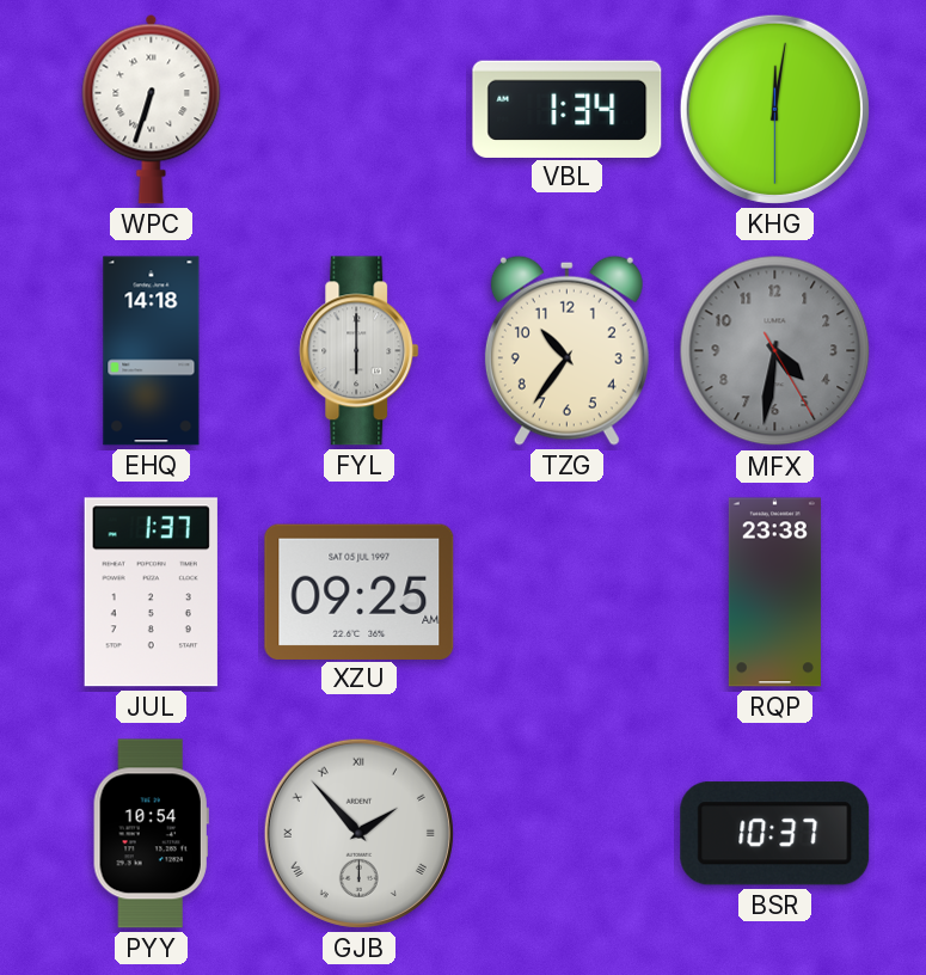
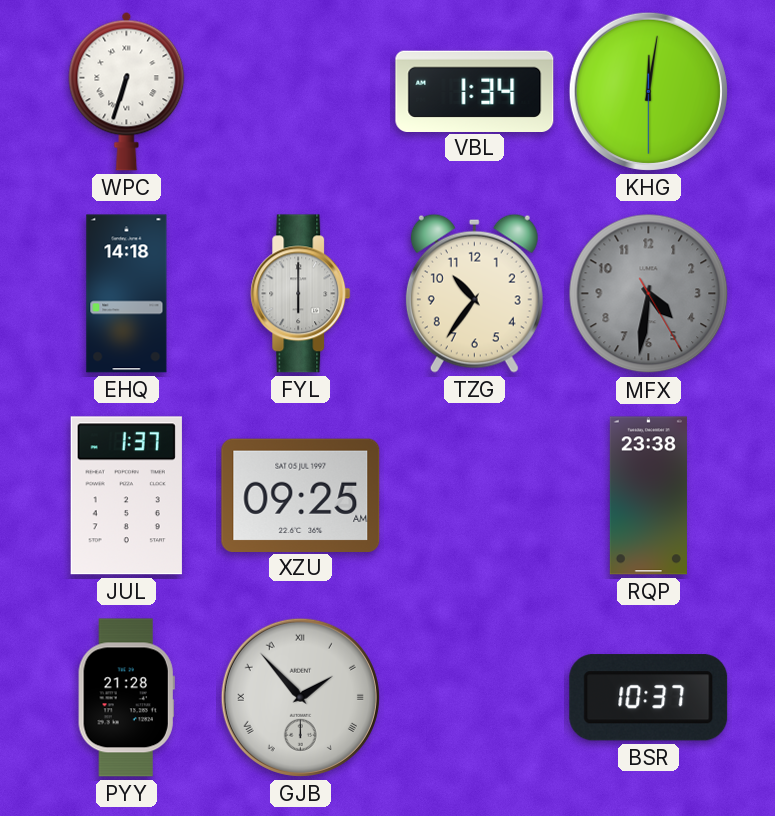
PYY: 10:54 -> 21:28
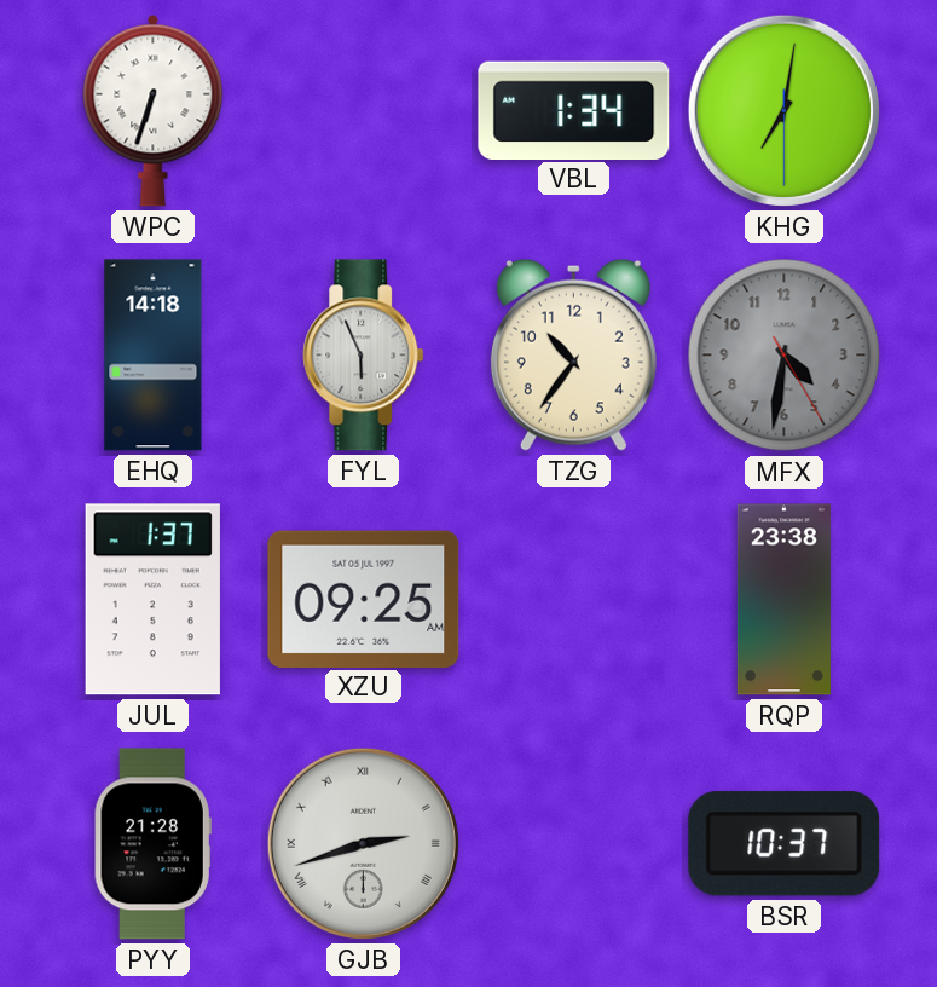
KHG: 12:01 -> 7:01
FYL: 6:00 -> 5:56
GJB: 1:53 -> 2:42
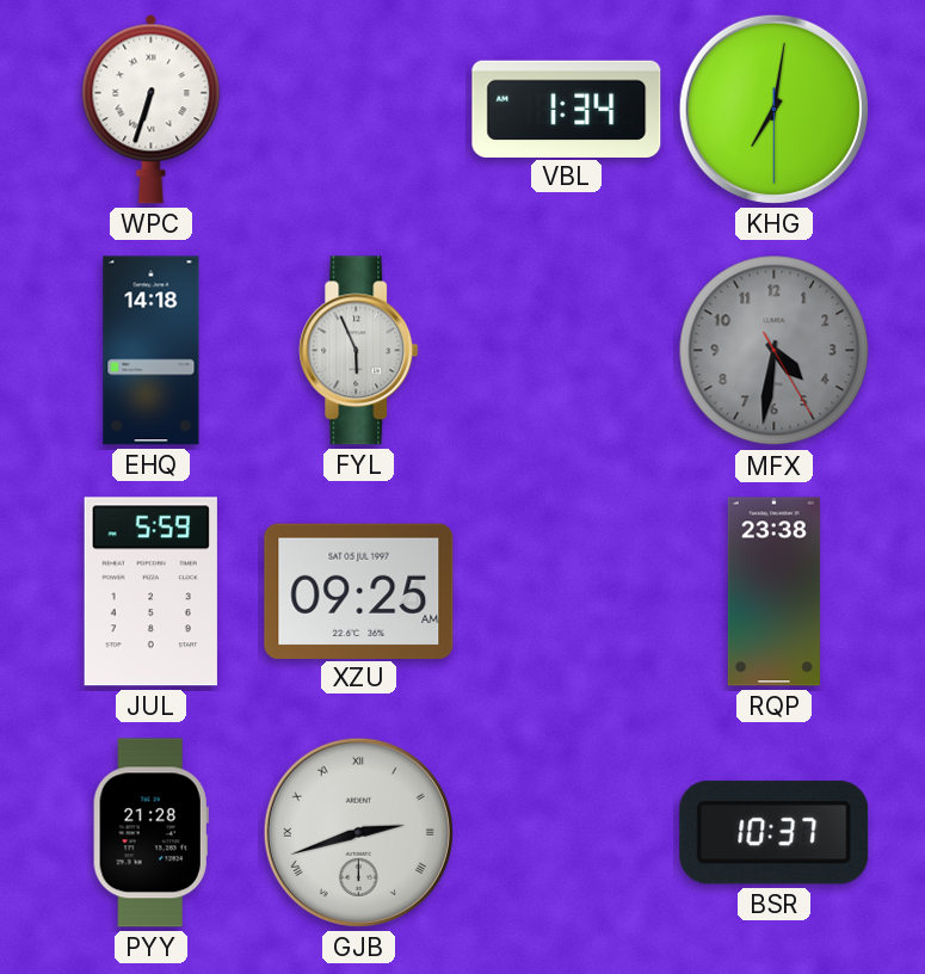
TZG: 10:36 -> none
JUL: 1:37 -> 5:59
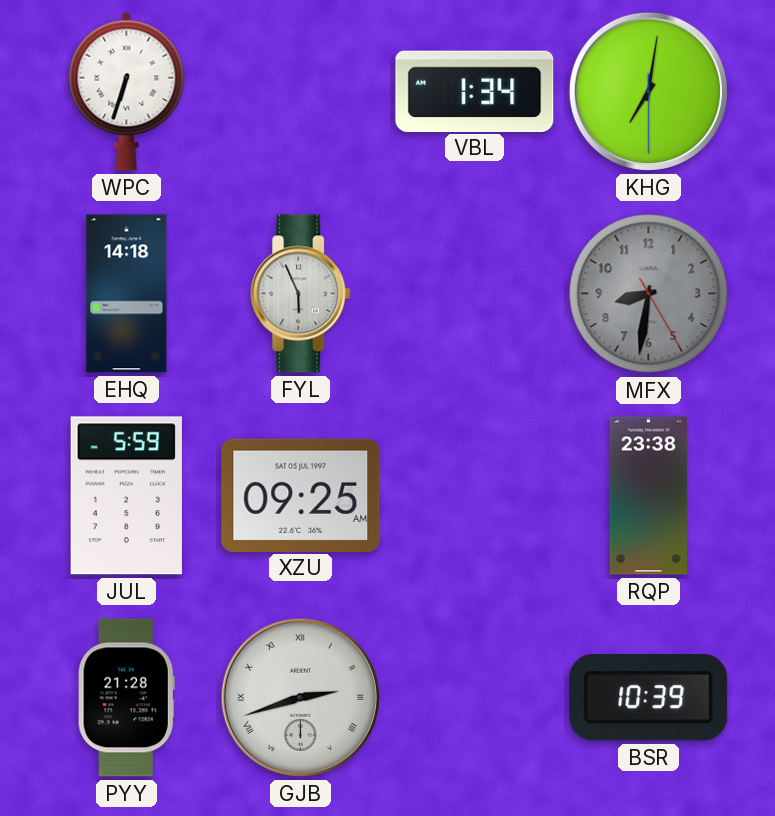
MFX: 4:31 -> 8:31
BSR: 10:37 -> 10:39
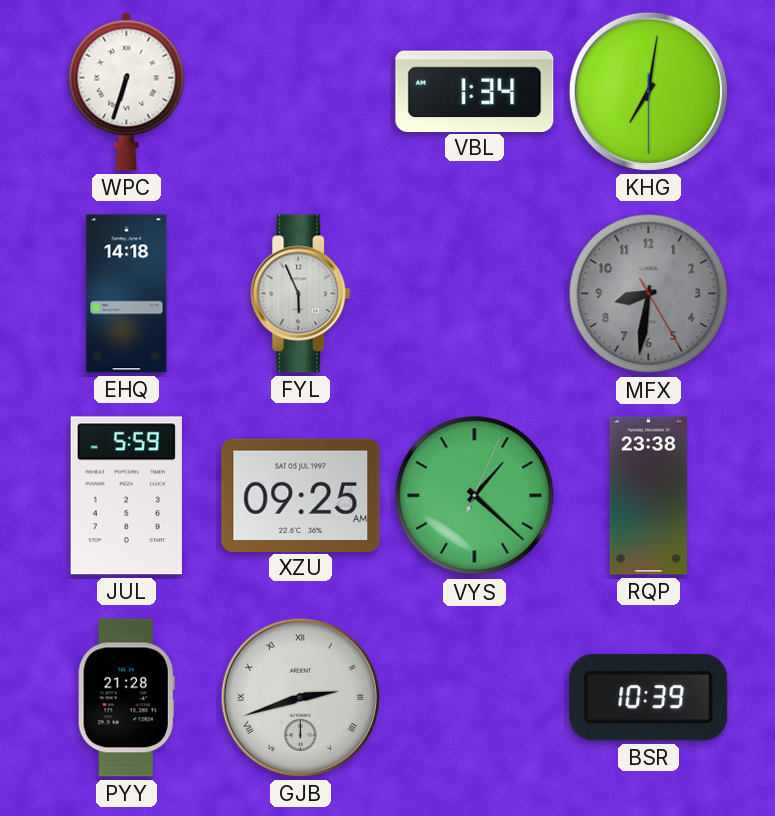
VYS: none -> 1:22
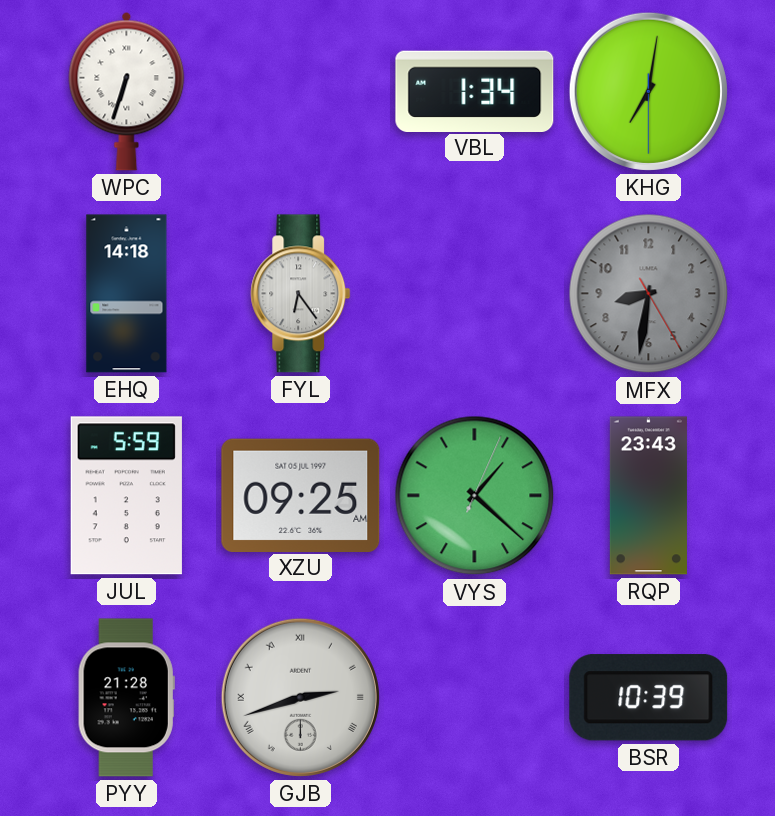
FYL: 5:56 -> 6:24
RQP: 23:38 -> 23:43
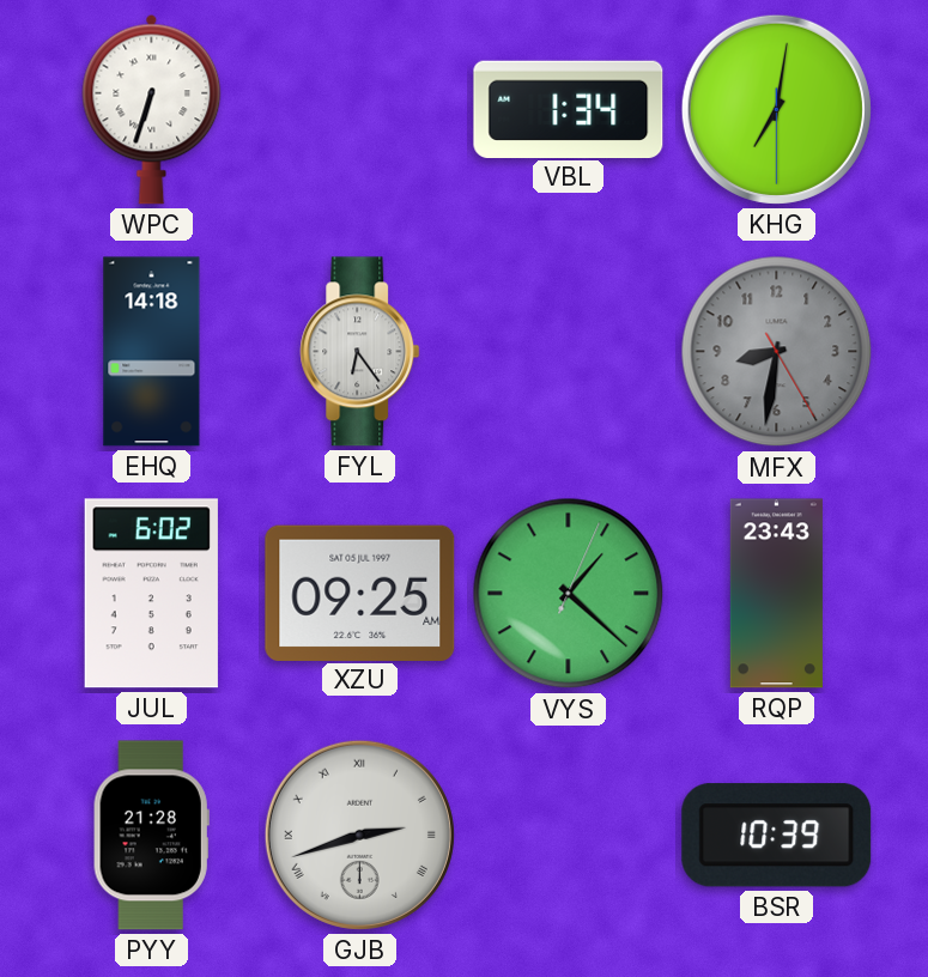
JUL: 5:59 -> 6:02
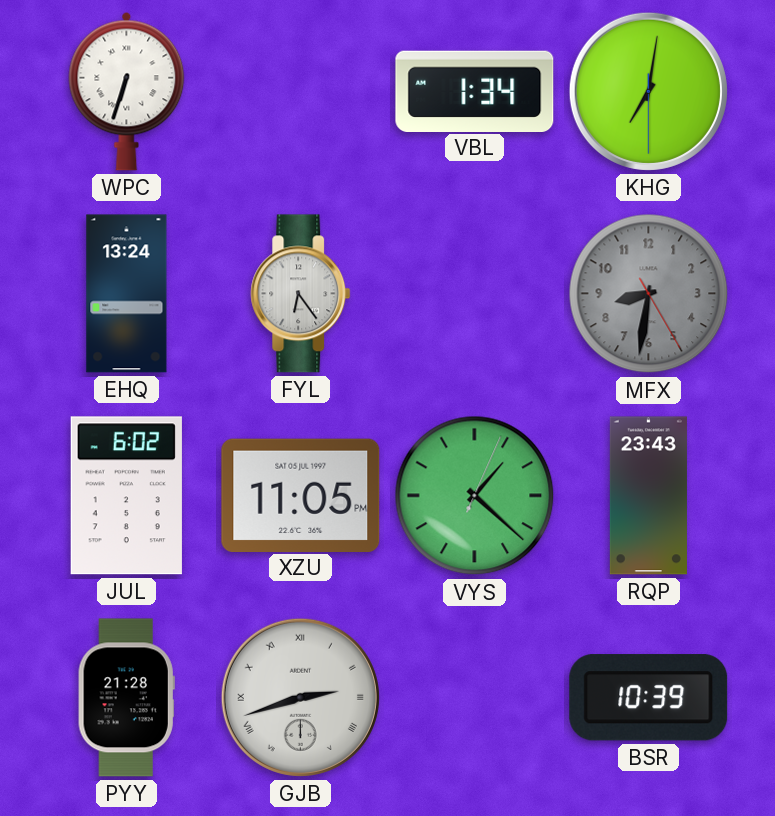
EHQ: 14:18 -> 13:24
XZU: 09:25 -> 11:05
